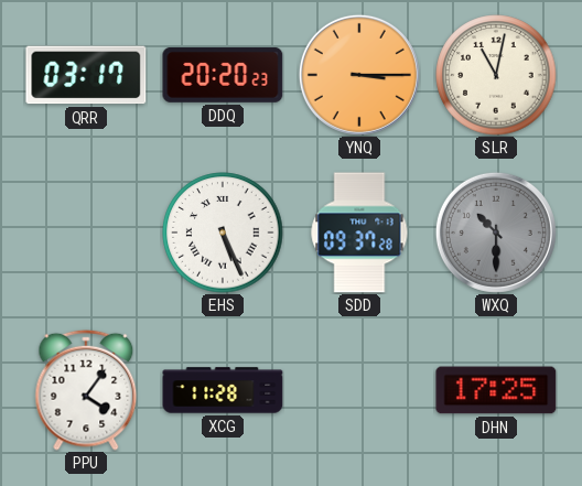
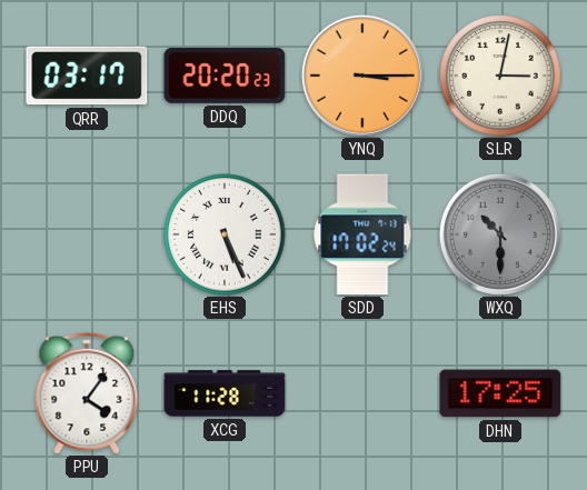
SLR: 11:02 -> 3:02
SDD: 09:37 -> 17:02
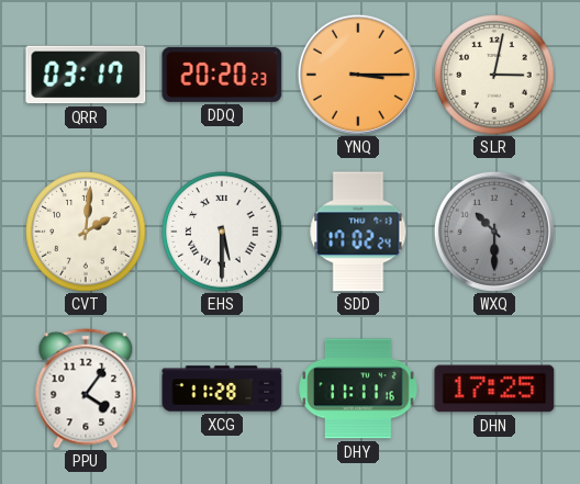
CVT: none -> 2:01
EHS: 5:26 -> 5:30
DHY: none -> 11:11
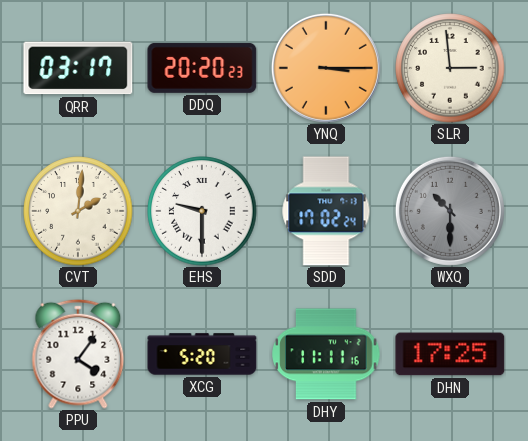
SLR: 3:02 -> 2:59
EHS: 5:30 -> 9:30
XCG: 11:28 -> 5:20
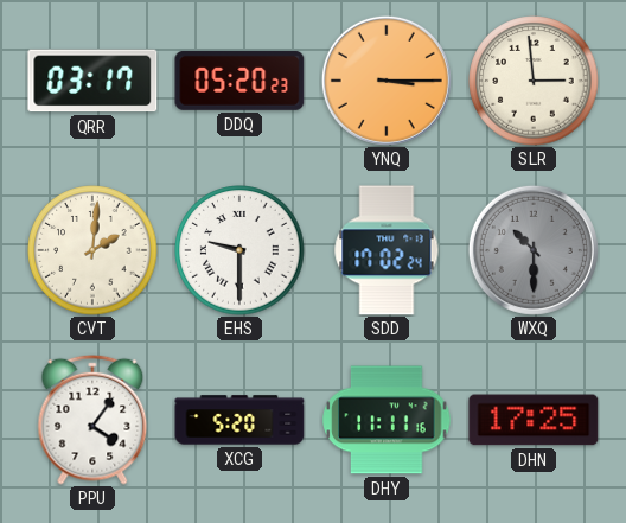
DDQ: 20:20 -> 05:20
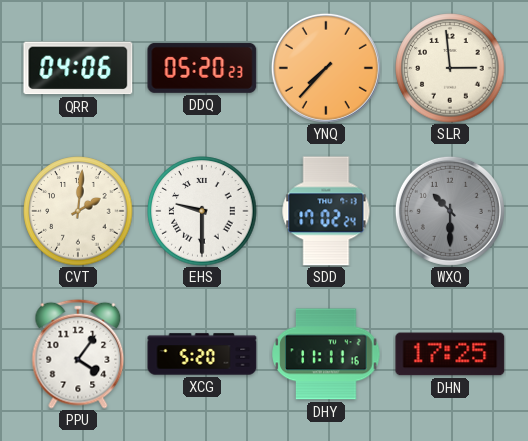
QRR: 03:17 -> 04:06
YNQ: 3:15 -> 7:37
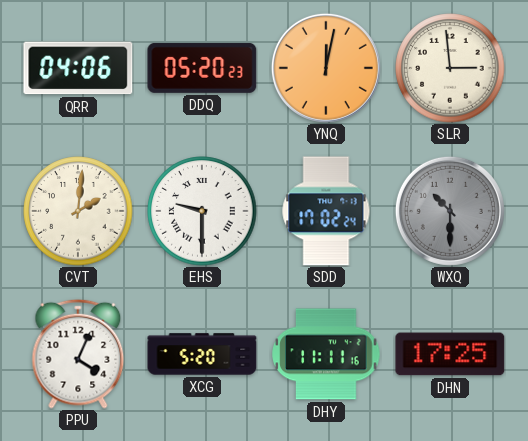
YNQ: 7:37 -> 12:02
PPU: 4:06 -> 4:04
